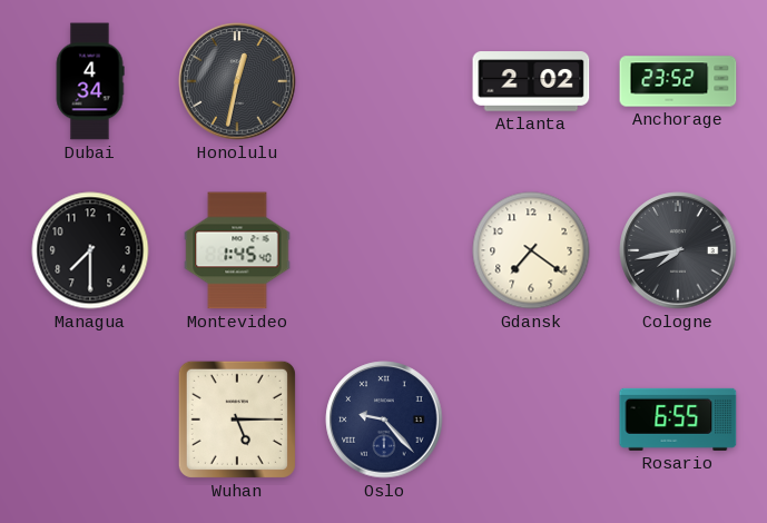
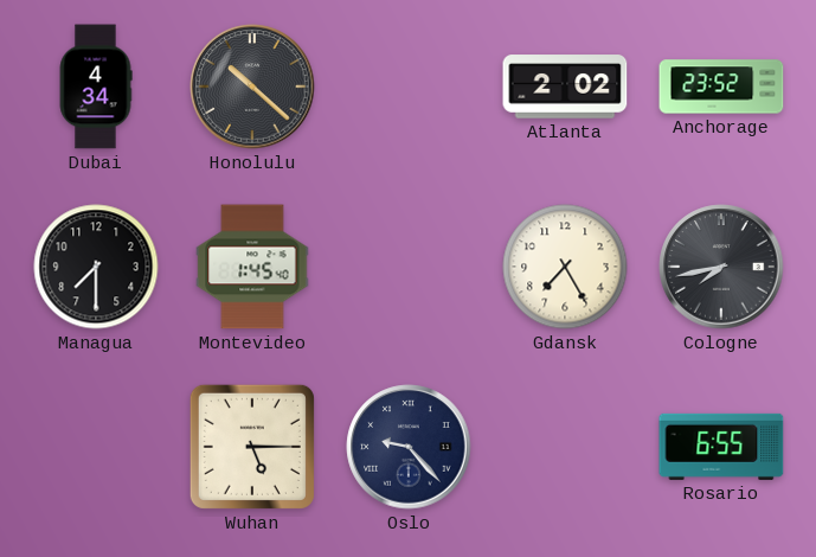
Honolulu: 12:32 -> 10:22
Gdansk: 7:21 -> 7:25
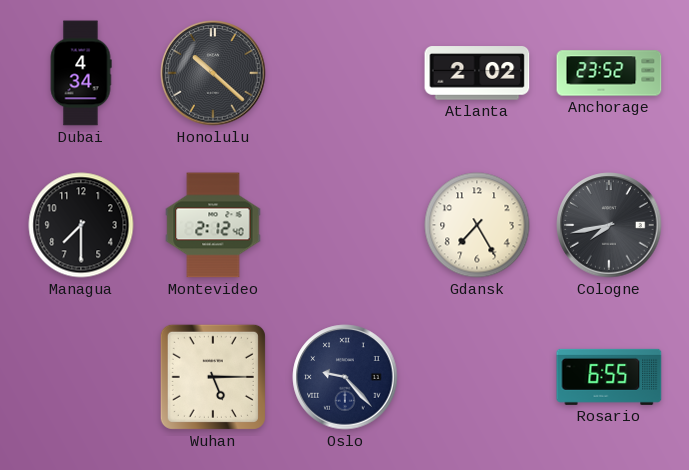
Montevideo: 1:45 -> 2:12
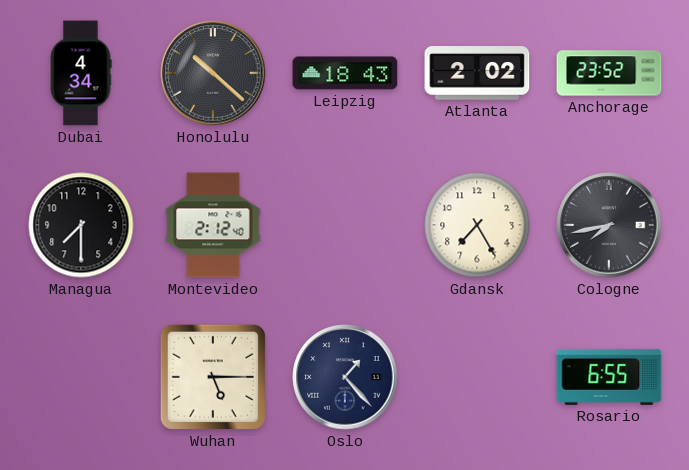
Leipzig: none -> 18:43
Oslo: 9:23 -> 1:23
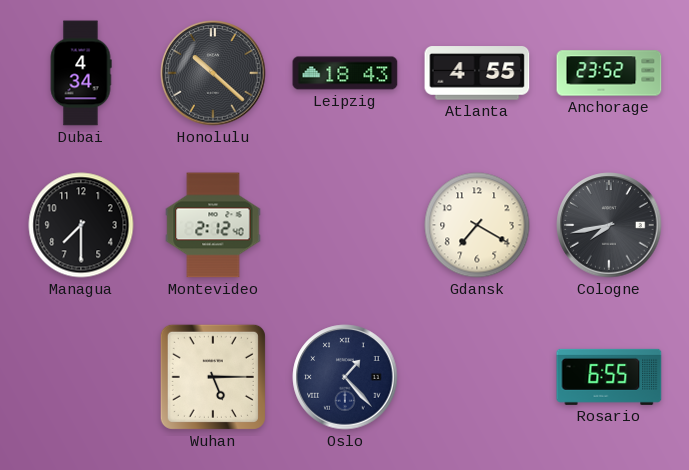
Atlanta: 2:02 -> 4:55
Gdansk: 7:25 -> 7:20
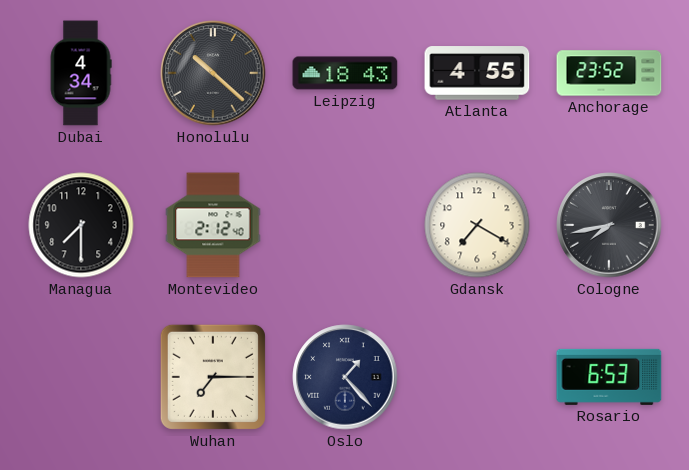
Wuhan: 5:15 -> 7:15
Rosario: 6:55 -> 6:53
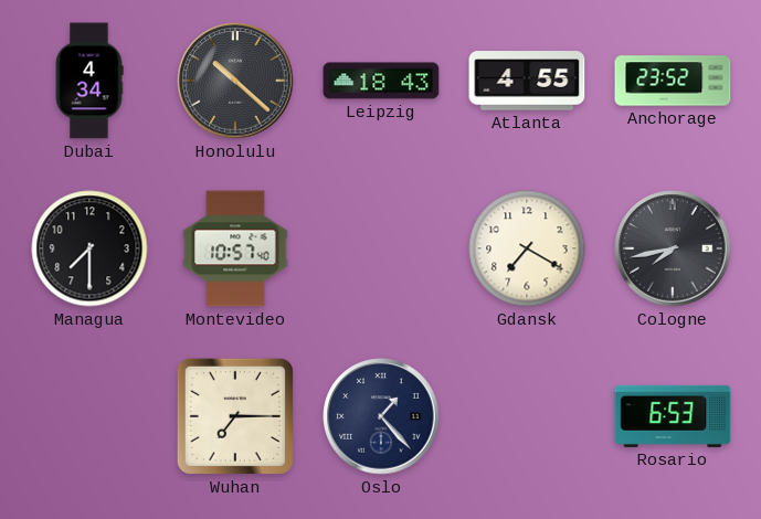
Montevideo: 2:12 -> 10:57
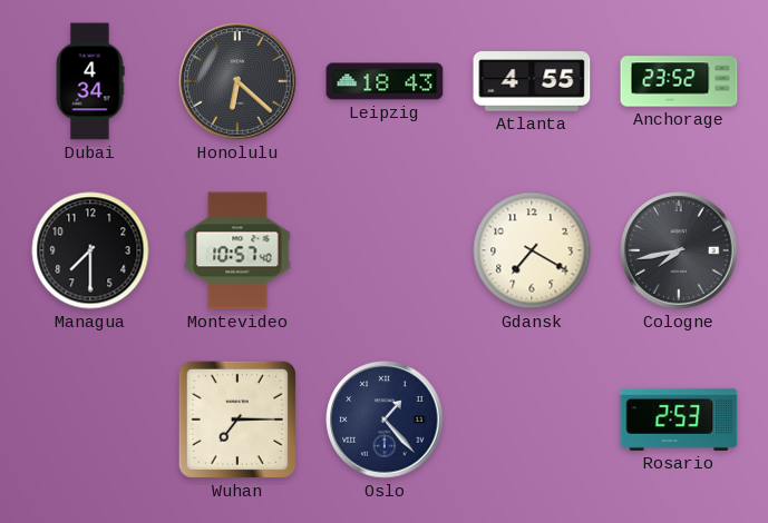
Honolulu: 10:22 -> 6:22
Rosario: 6:53 -> 2:53
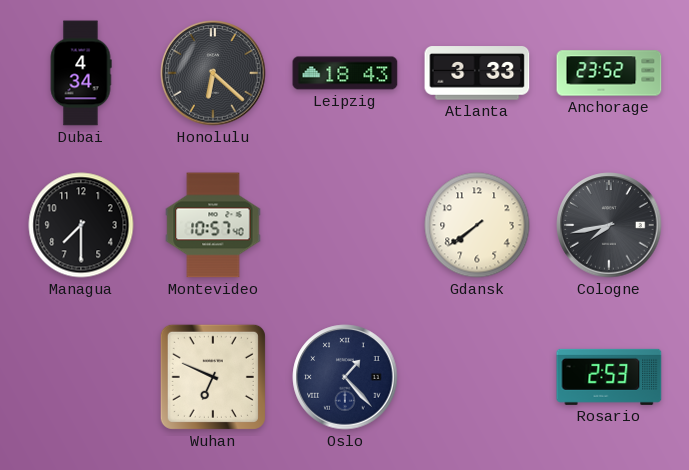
Atlanta: 4:55 -> 3:33
Gdansk: 7:20 -> 7:39
Wuhan: 7:15 -> 6:49
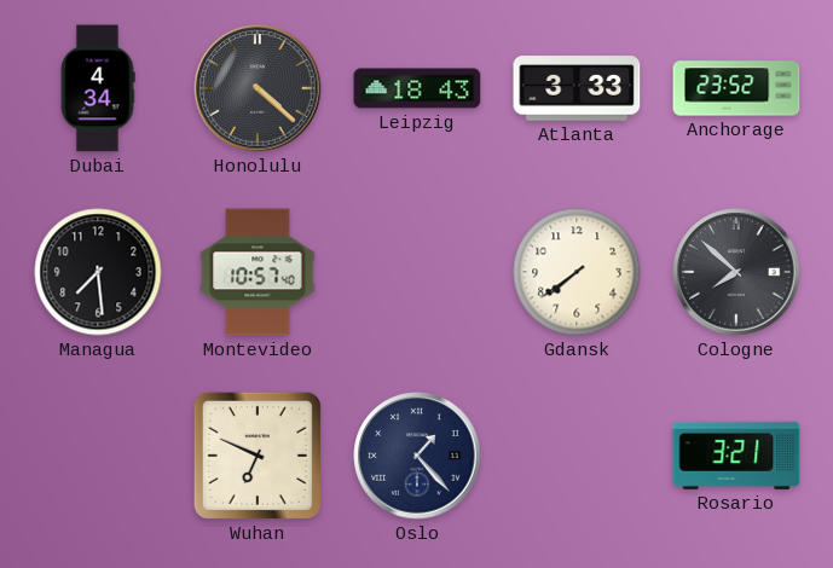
Honolulu: 6:22 -> 4:22
Managua: 7:30 -> 7:29
Cologne: 7:43 -> 7:52
Rosario: 2:53 -> 3:21
